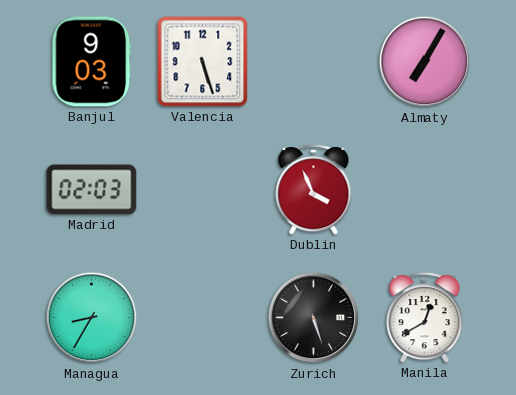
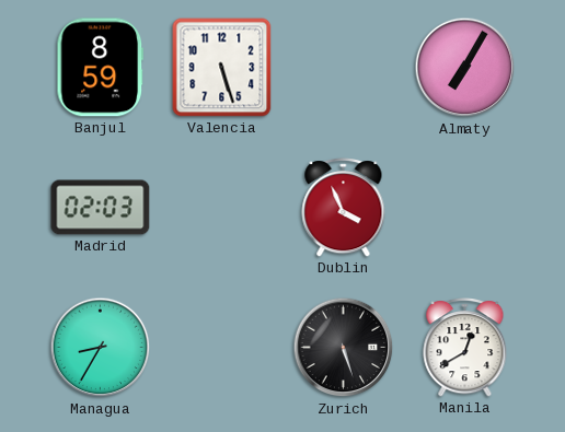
Banjul: 9:03 -> 8:59
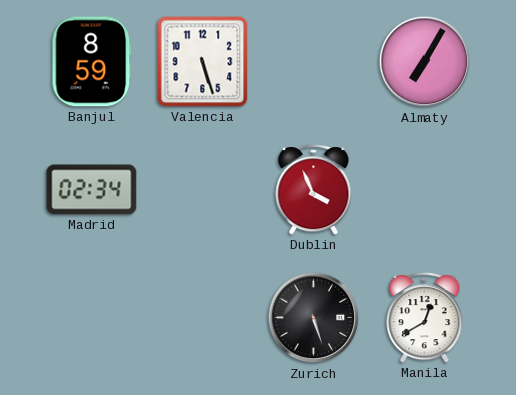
Madrid: 02:03 -> 02:34
Managua: 8:35 -> none
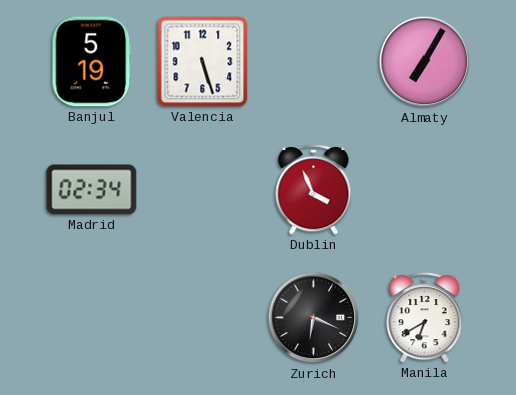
Banjul: 8:59 -> 5:19
Zurich: 5:27 -> 6:19
Manila: 12:40 -> 6:40
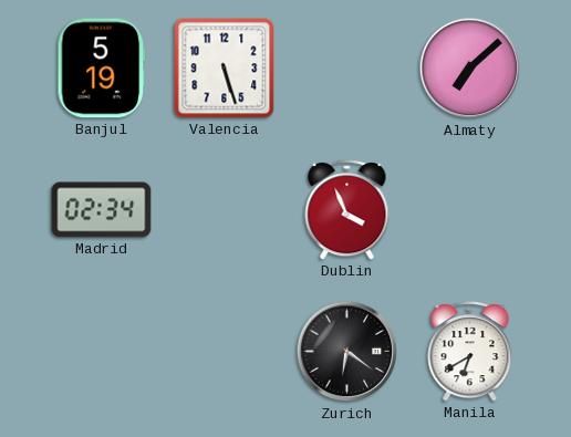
Almaty: 7:05 -> 7:08
Zurich: 6:19 -> 6:21
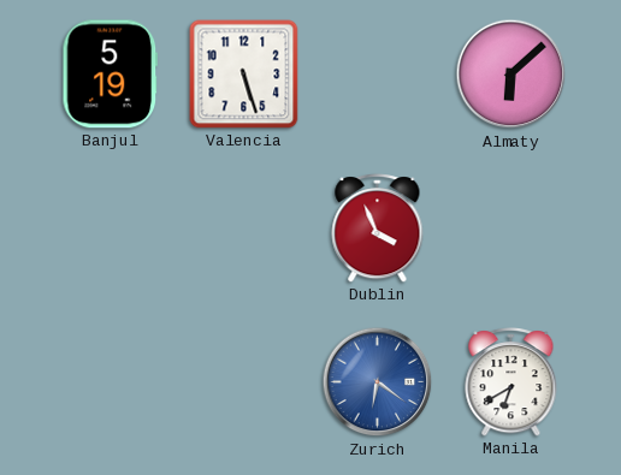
Almaty: 7:08 -> 6:08
Madrid: 02:34 -> none
Zurich dial: black -> blue
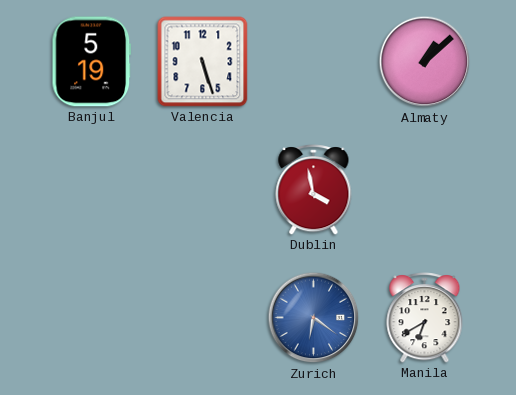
Almaty: 6:08 -> 1:08
Dublin: 3:56 -> 3:58
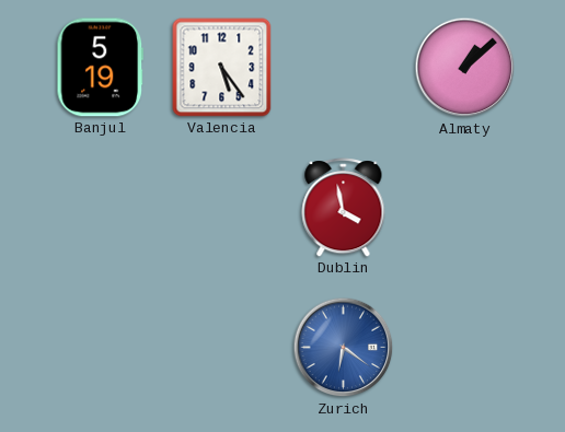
Valencia: 5:27 -> 5:24
Manila: 6:40 -> none
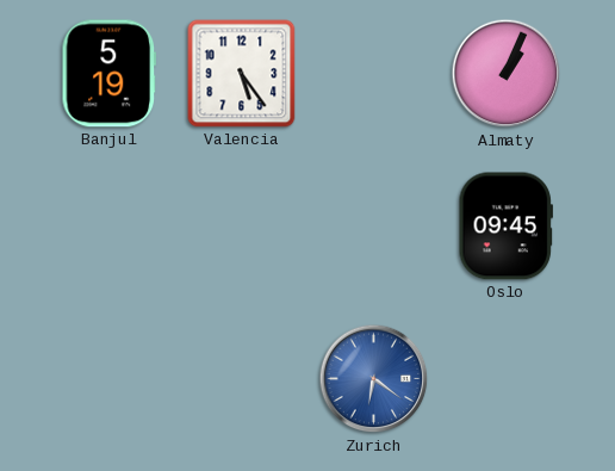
Almaty: 1:08 -> 1:04
Dublin: 3:58 -> none
Oslo: none -> 09:45
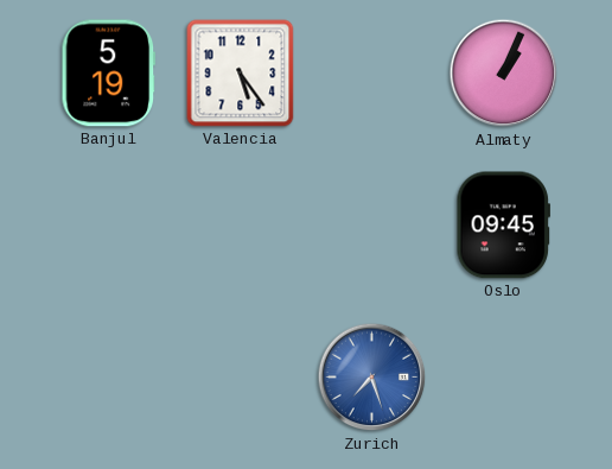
Zurich: 6:21 -> 7:27
